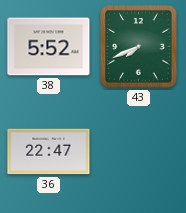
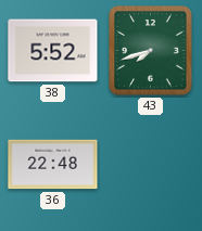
43: 7:41 -> 7:42
36: 22:47 -> 22:48
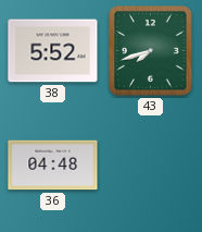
36: 22:48 -> 04:48
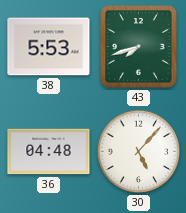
38: 5:52 -> 5:53
30: none -> 5:07
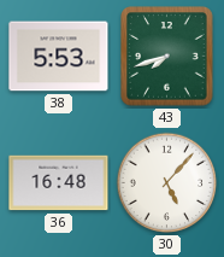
36: 04:48 -> 16:48
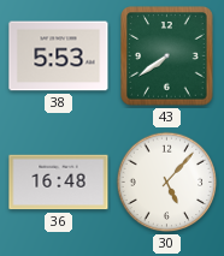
43: 7:42 -> 7:39
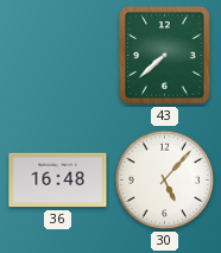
38: 5:53 -> none
43: 7:39 -> 7:38
